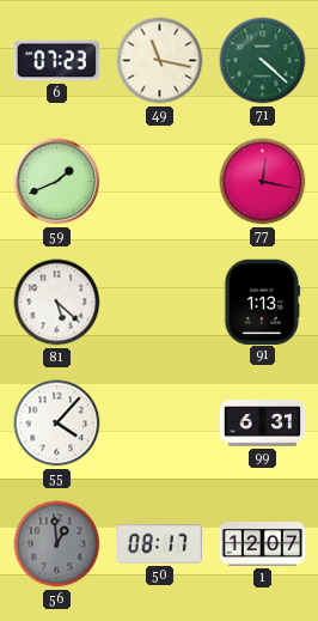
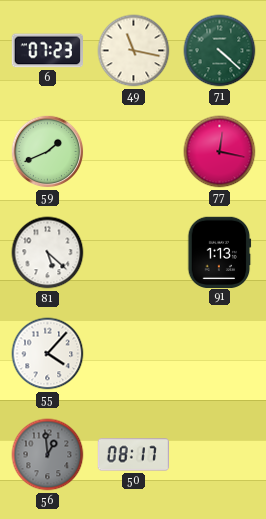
99: 6:31 -> none
1: 12:07 -> none
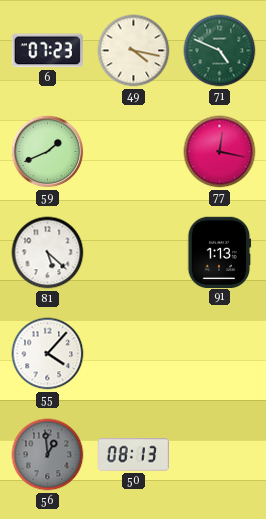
49: 11:17 -> 4:17
71: 4:22 -> 4:49
50: 08:17 -> 08:13
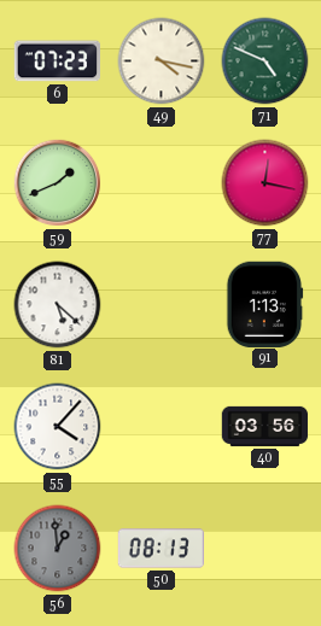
40: none -> 03:56
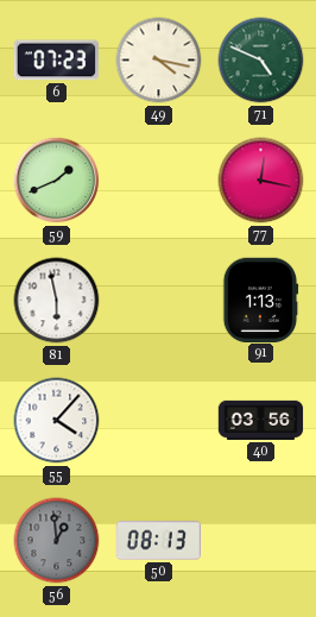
81: 5:22 -> 5:58
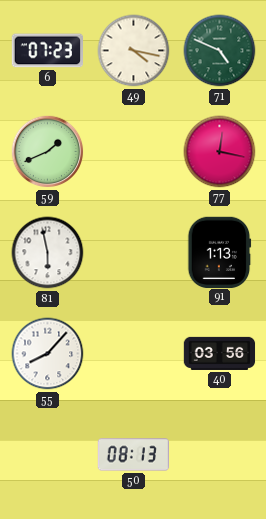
55: 4:07 -> 8:07
56: 12:59 -> none
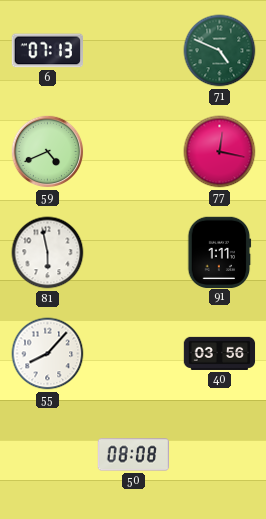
6: 07:23 -> 07:13
49: 4:17 -> none
59: 1:41 -> 4:41
91: 1:13 -> 1:11
50: 08:13 -> 08:08
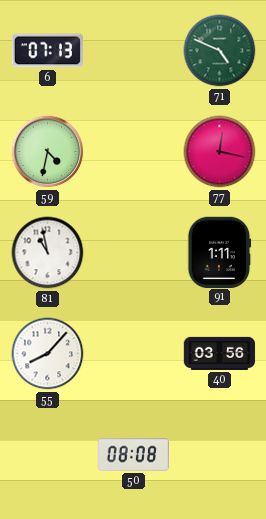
59: 4:41 -> 4:32
81: 5:58 -> 10:58
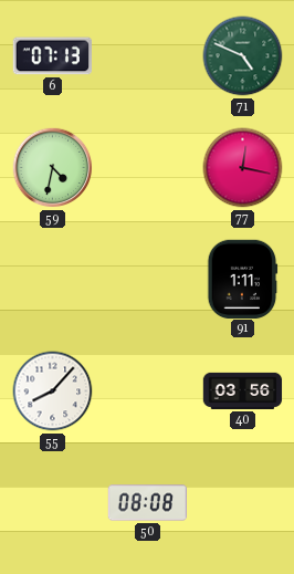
81: 10:58 -> none
